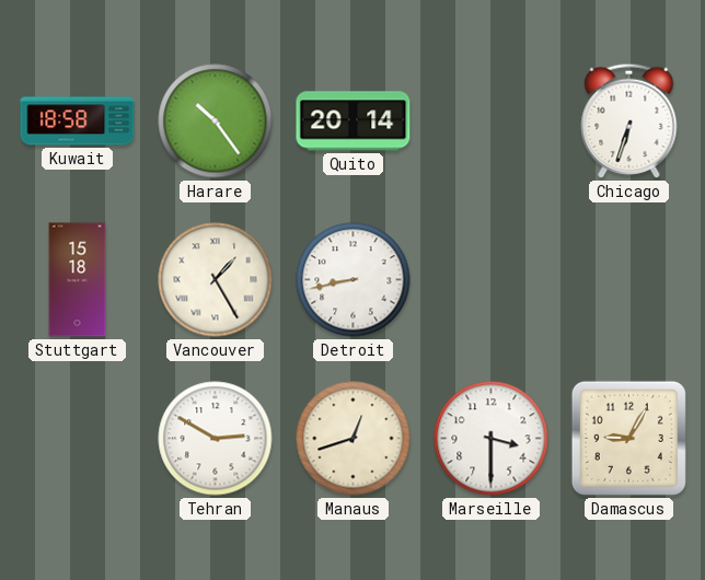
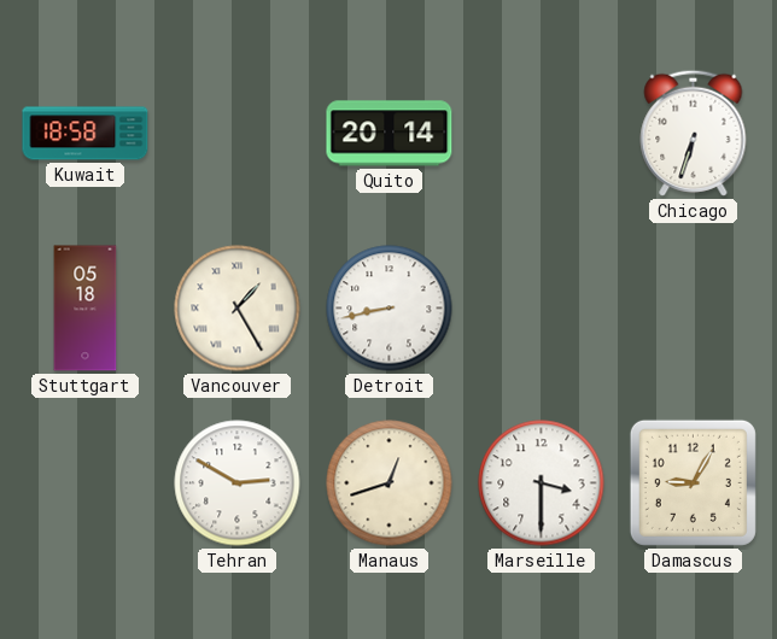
Harare: 10:24 -> none
Stuttgart: 15:18 -> 05:18
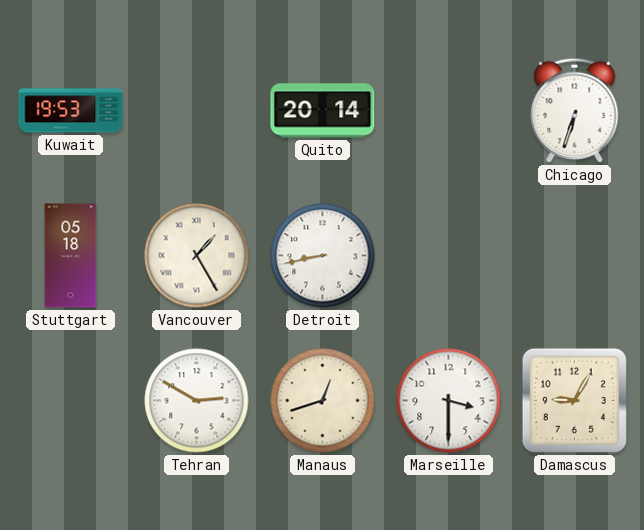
Kuwait: 18:58 -> 19:53
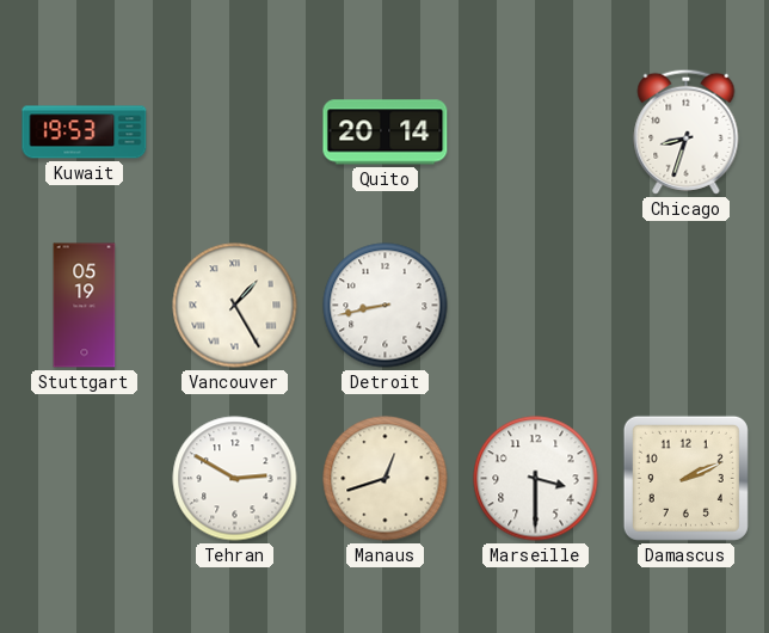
Chicago: 6:33 -> 8:33
Stuttgart: 05:18 -> 05:19
Damascus: 9:05 -> 2:11
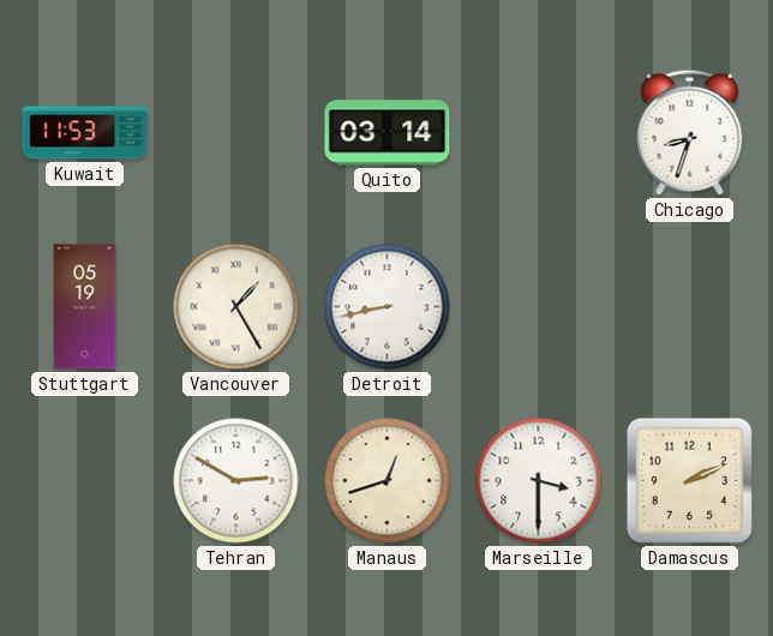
Kuwait: 19:53 -> 11:53
Quito: 20:14 -> 03:14
